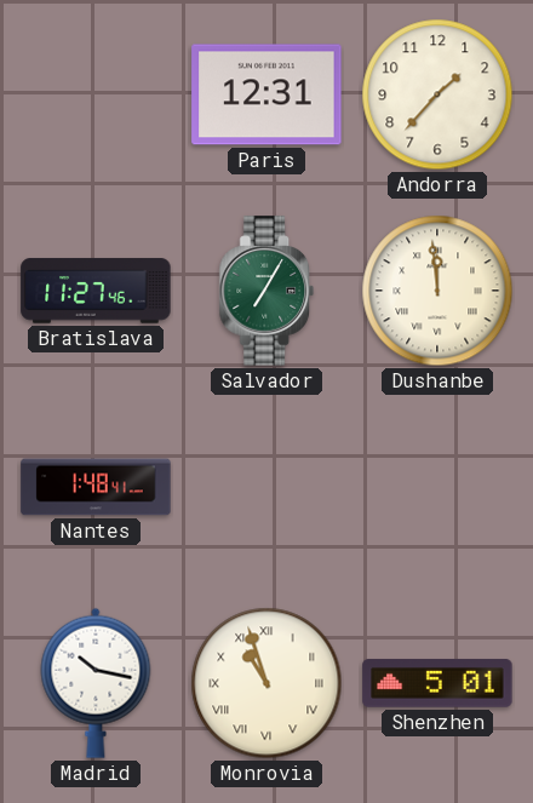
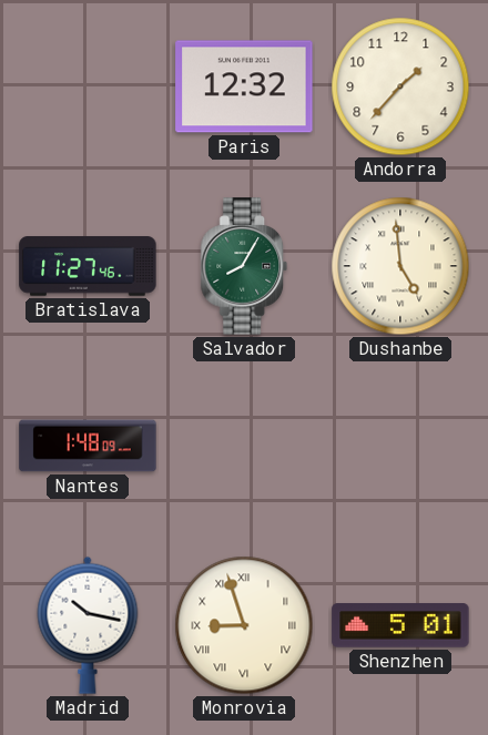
Paris: 12:31 -> 12:32
Salvador: 7:05 -> 8:05
Dushanbe: 11:59 -> 4:59
Nantes: 1:48:41 -> 1:48:09
Monrovia: 10:57 -> 8:57
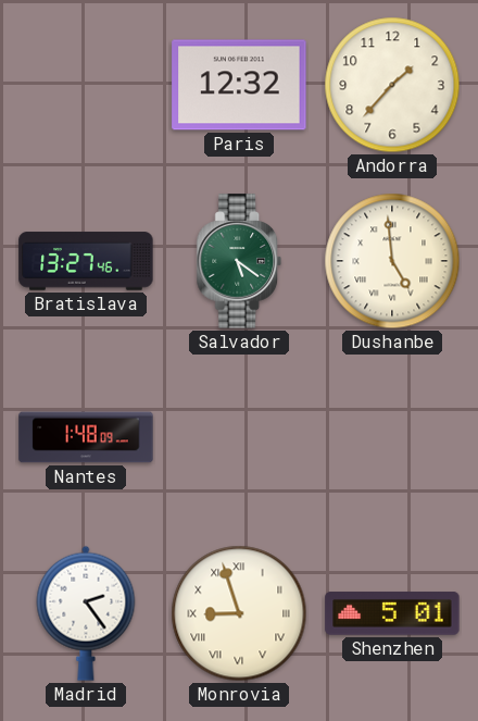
Bratislava: 11:27 -> 13:27
Salvador: 8:05 -> 5:21
Madrid: 10:17 -> 2:24
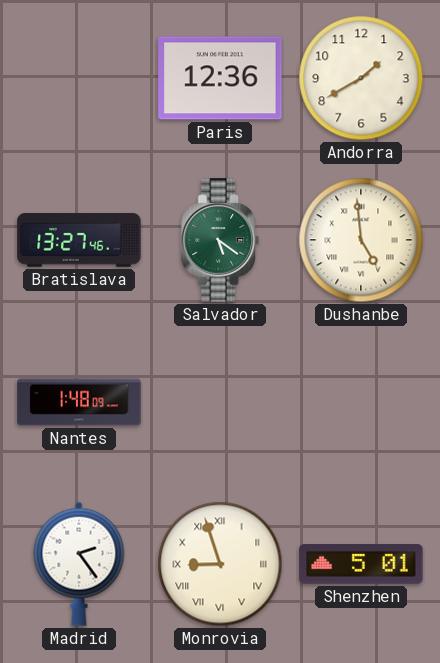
Paris: 12:32 -> 12:36
Andorra: 1:37 -> 1:40
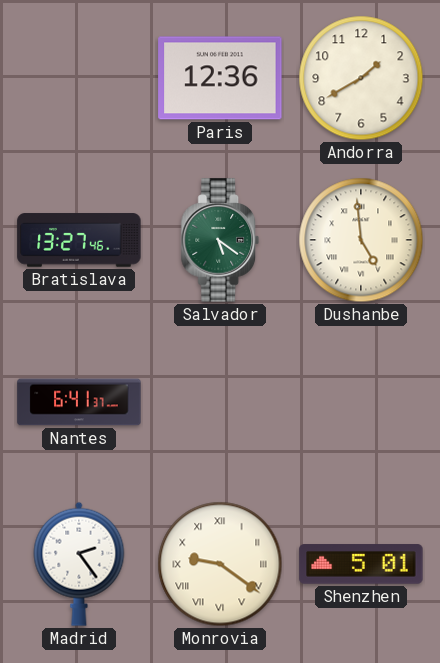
Nantes: 1:48 -> 6:41
Monrovia: 8:57 -> 9:21
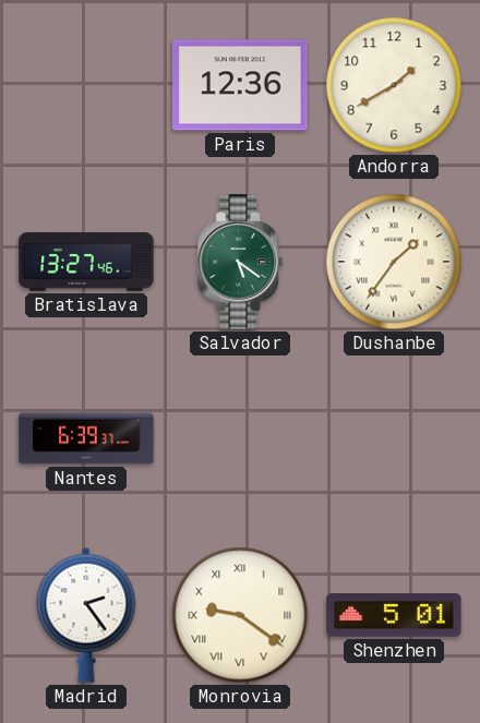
Dushanbe: 4:59 -> 1:36
Nantes: 6:41 -> 6:39
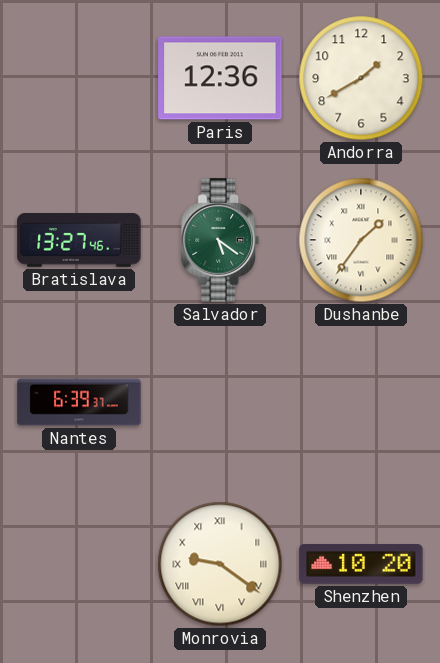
Madrid: 2:24 -> none
Shenzhen: 5:01 -> 10:20
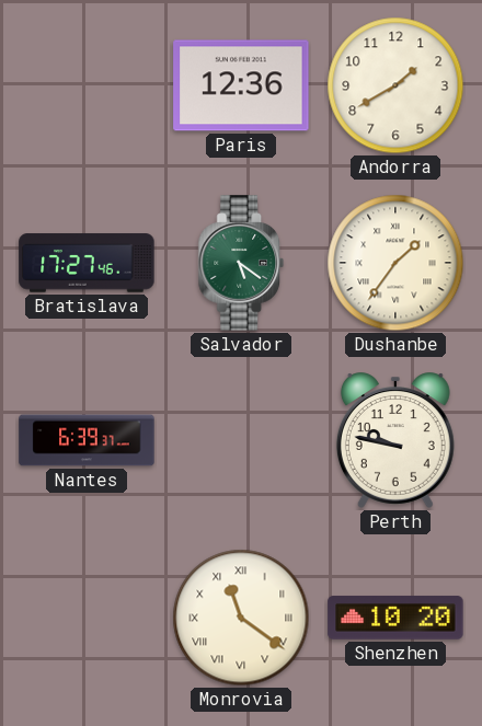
Bratislava: 13:27 -> 17:27
Perth: none -> 9:47
Monrovia: 9:21 -> 11:21
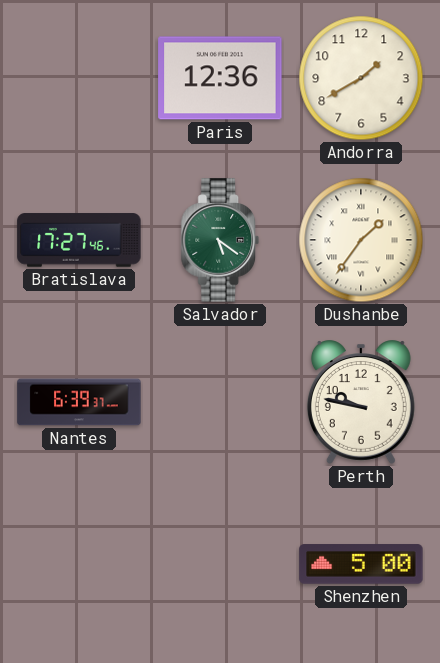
Monrovia: 11:21 -> none
Shenzhen: 10:20 -> 5:00
